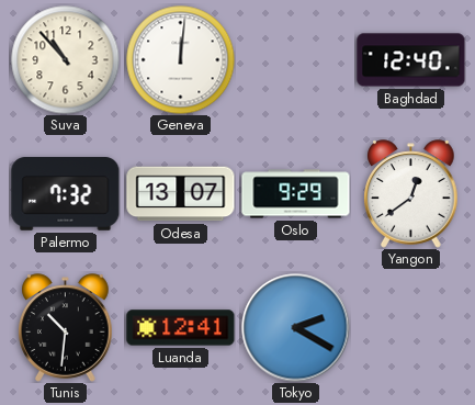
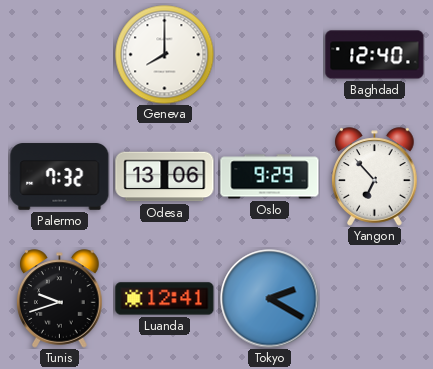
Suva: 10:53 -> none
Geneva: 12:01 -> 8:00
Odesa: 13:07 -> 13:06
Yangon: 12:39 -> 6:53
Tunis: 10:31 -> 9:42
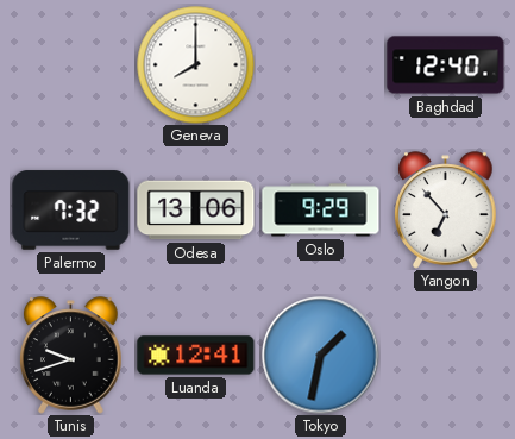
Tokyo: 2:20 -> 1:32
